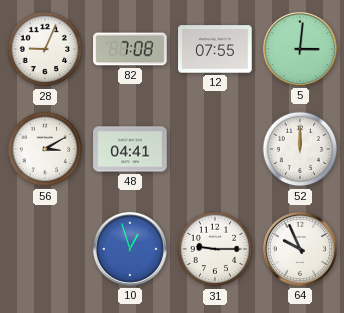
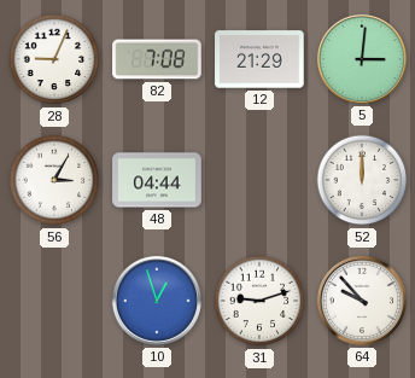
12: 07:55 -> 21:29
56: 3:10 -> 3:05
48: 04:41 -> 04:44
31: 9:15 -> 9:12
64: 9:56 -> 9:53
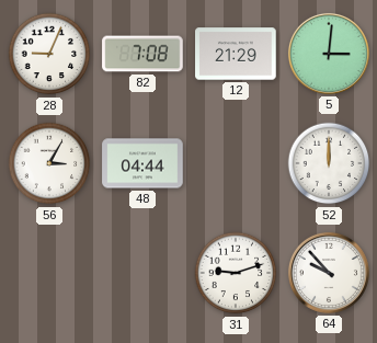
10: 12:57 -> none
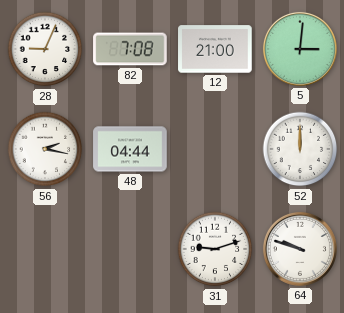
12: 21:29 -> 21:00
56: 3:05 -> 2:17
64: 9:53 -> 9:48
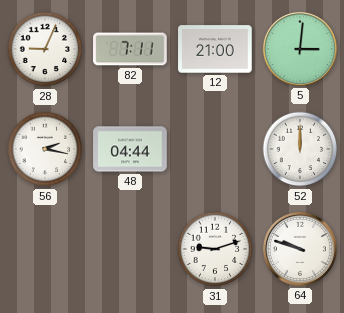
82: 7:08 -> 7:11
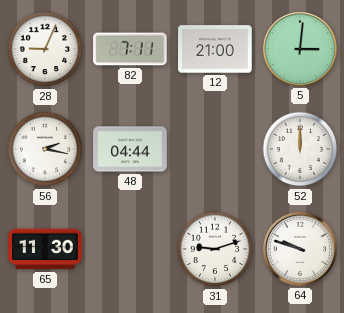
65: none -> 11:30
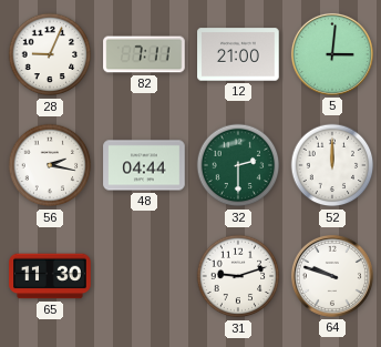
32: none -> 2:30
